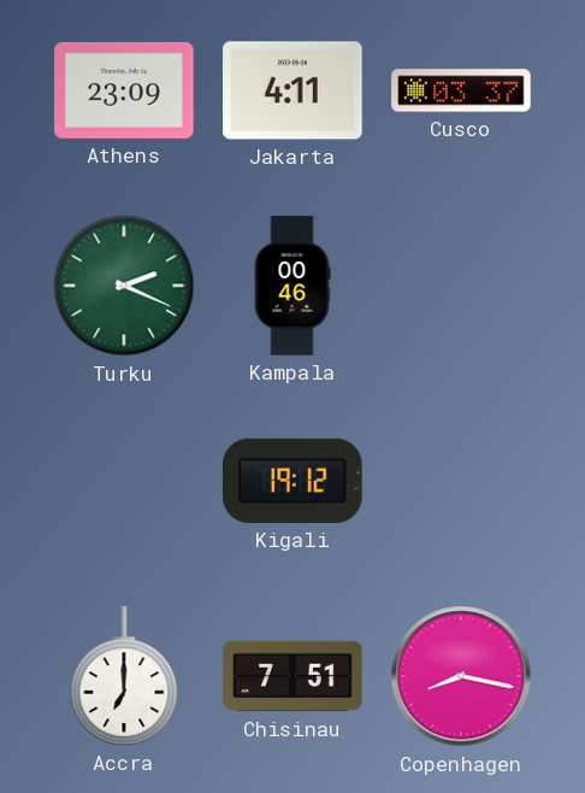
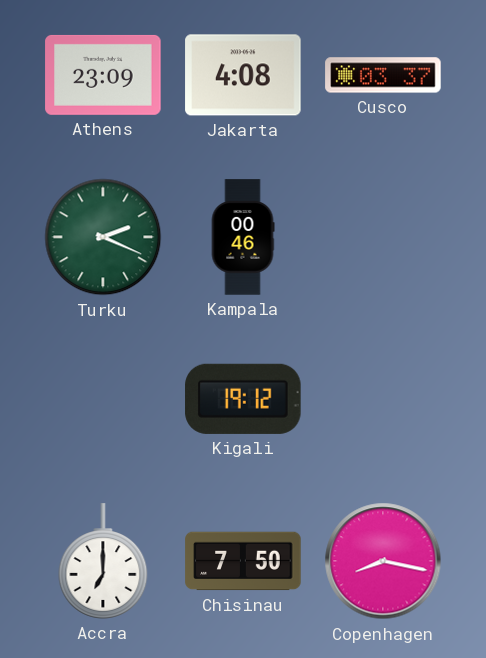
Jakarta: 4:11 -> 4:08
Chisinau: 7:51 -> 7:50
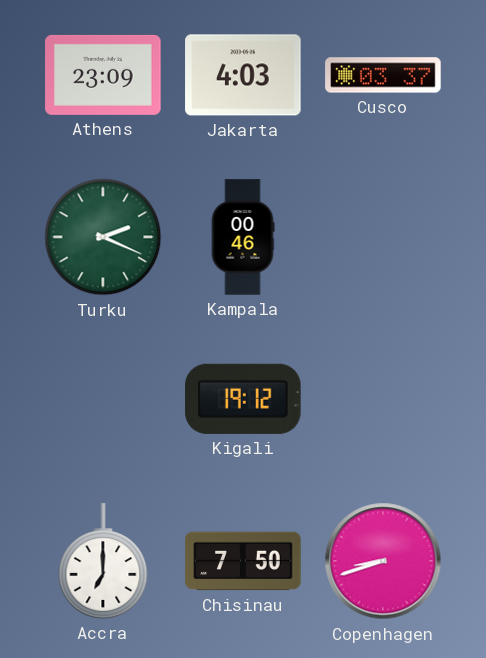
Jakarta: 4:08 -> 4:03
Copenhagen: 8:17 -> 8:42
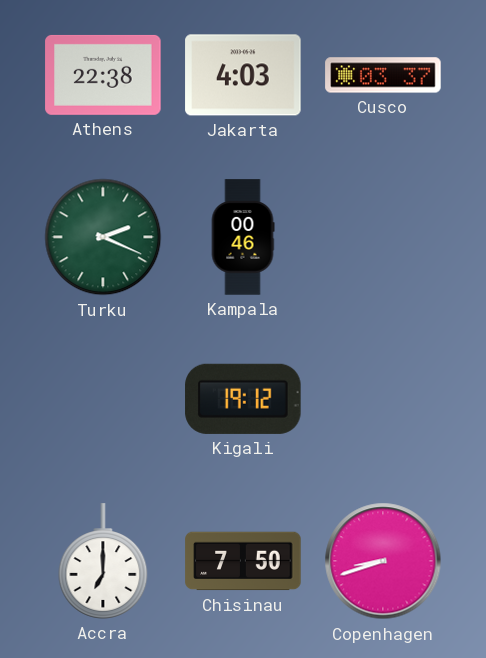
Athens: 23:09 -> 22:38
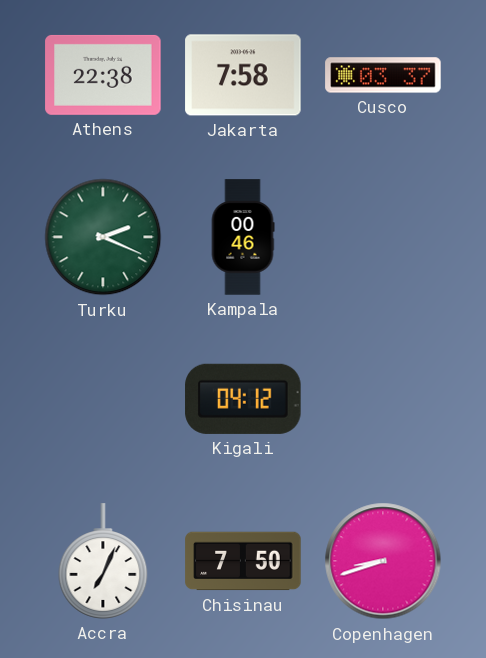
Jakarta: 4:03 -> 7:58
Kigali: 19:12 -> 04:12
Accra: 7:00 -> 7:04
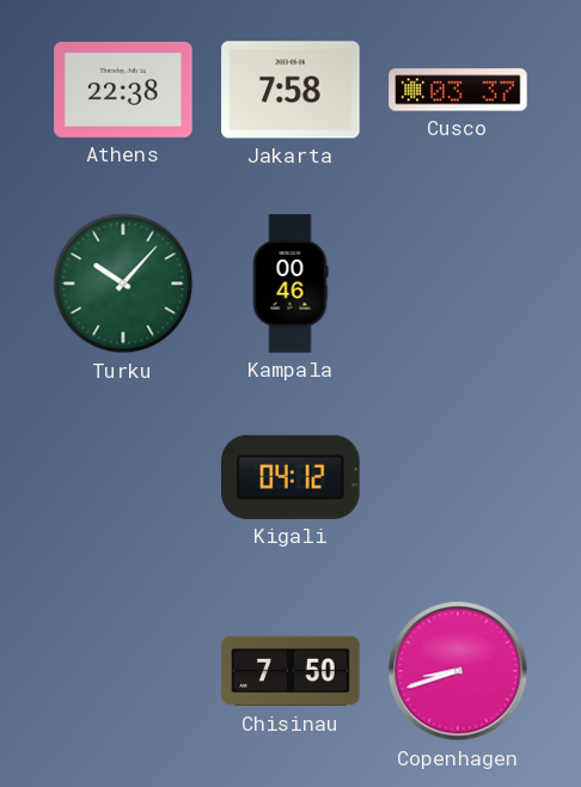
Turku: 2:19 -> 10:07
Accra: 7:04 -> none
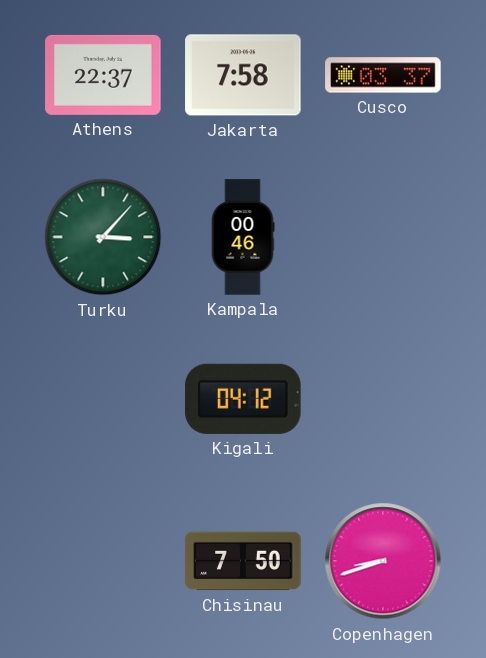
Athens: 22:38 -> 22:37
Turku: 10:07 -> 3:07
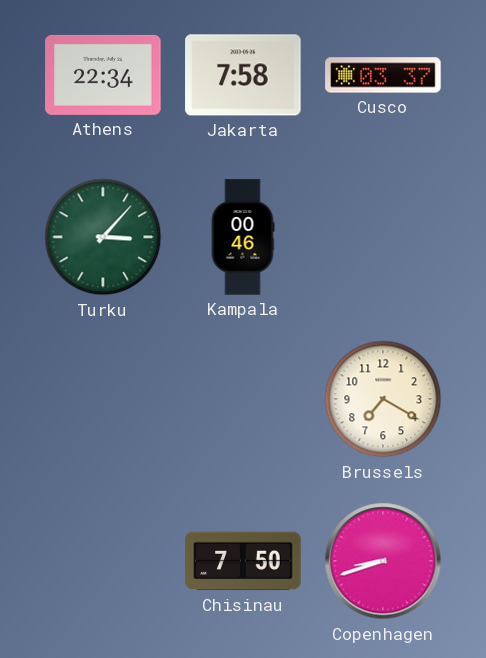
Athens: 22:37 -> 22:34
Kigali: 04:12 -> none
Brussels: none -> 7:20
